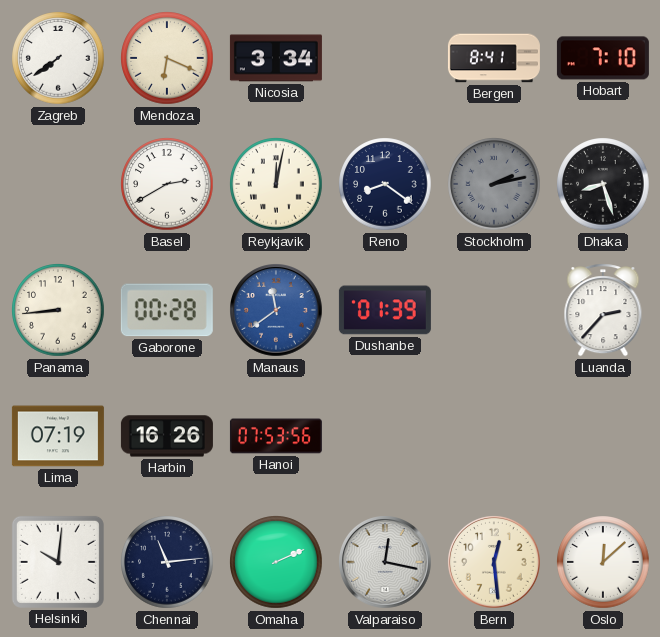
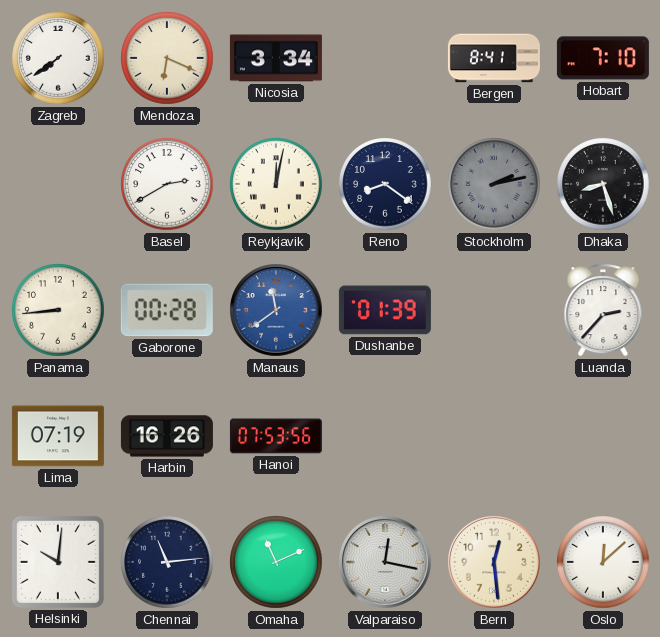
Omaha: 2:11 -> 11:11
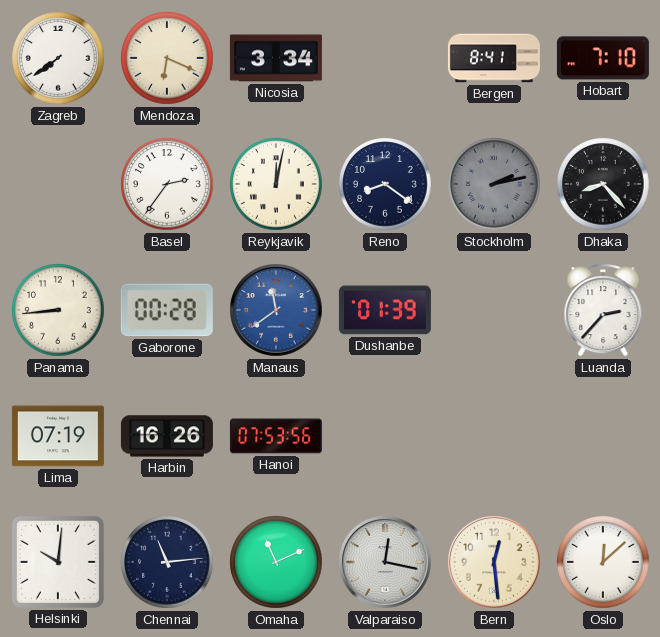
Basel: 2:40 -> 2:36
Dhaka: 8:27 -> 8:23
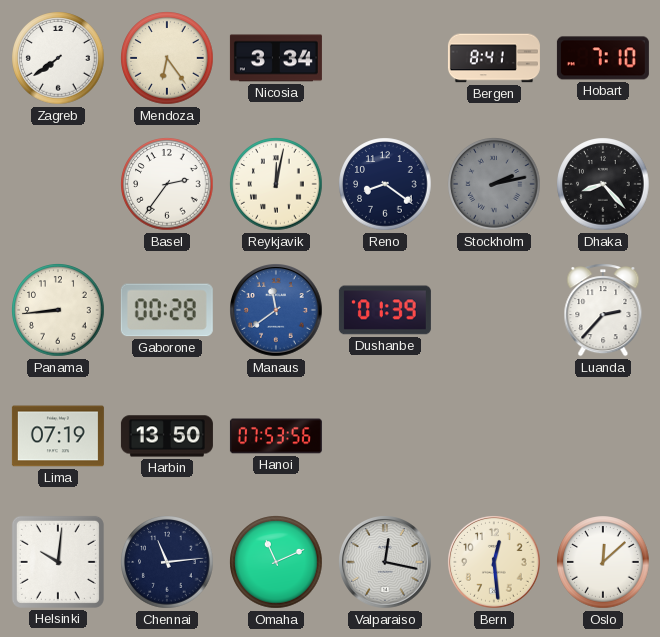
Mendoza: 6:19 -> 6:24
Harbin: 16:26 -> 13:50
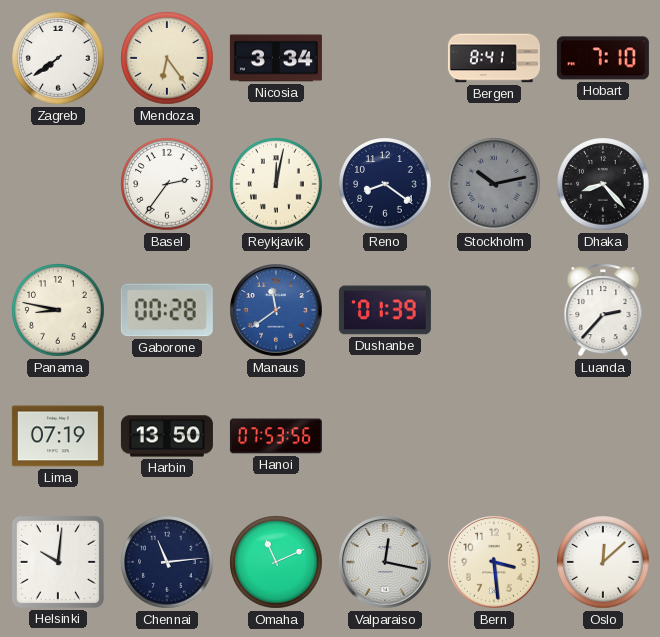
Stockholm: 2:13 -> 10:13
Panama: 8:44 -> 8:47
Bern: 12:29 -> 3:29
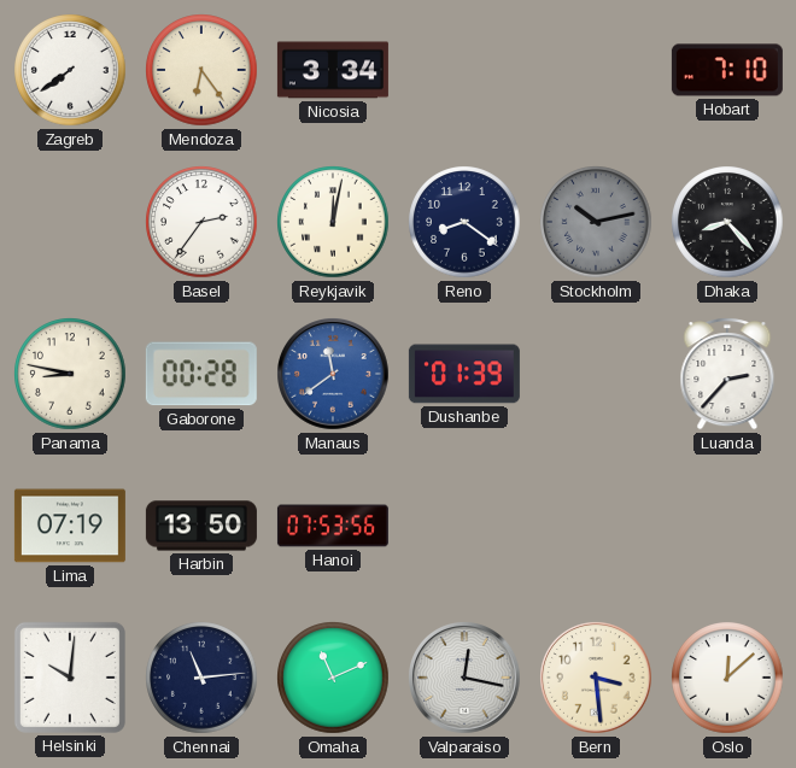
Bergen: 8:41 -> none
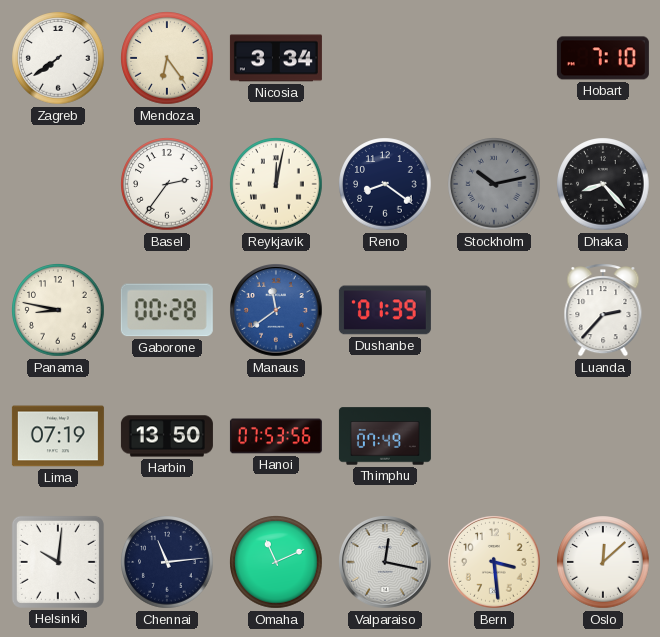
Thimphu: none -> 07:49
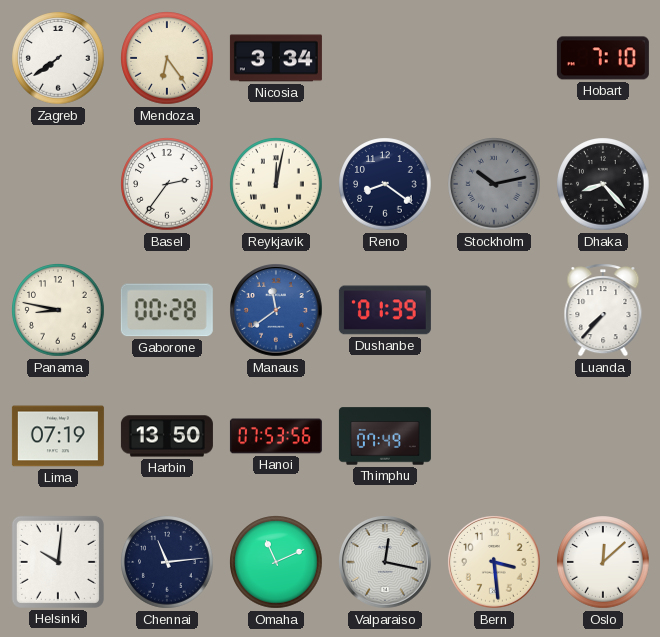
Luanda: 2:37 -> 7:37
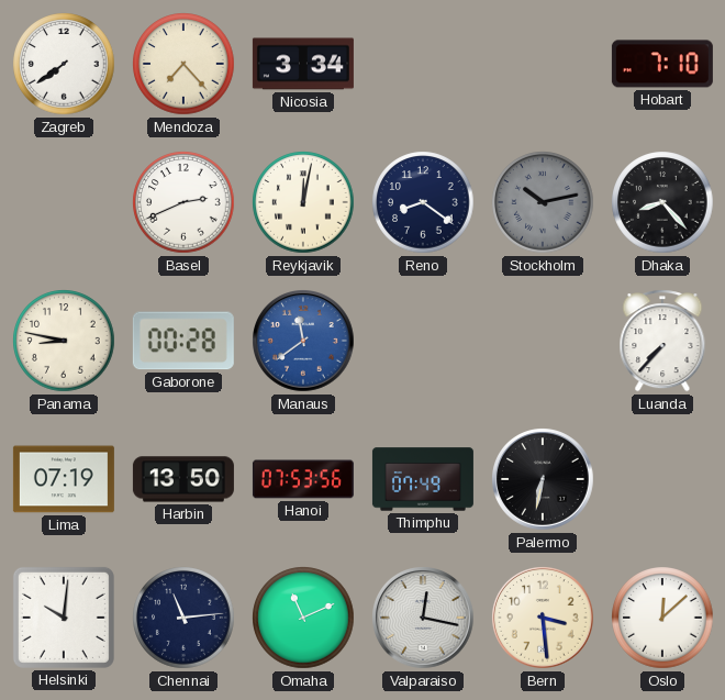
Mendoza: 6:24 -> 7:23
Basel: 2:36 -> 2:41
Dushanbe: 01:39 -> none
Palermo: none -> 6:32
